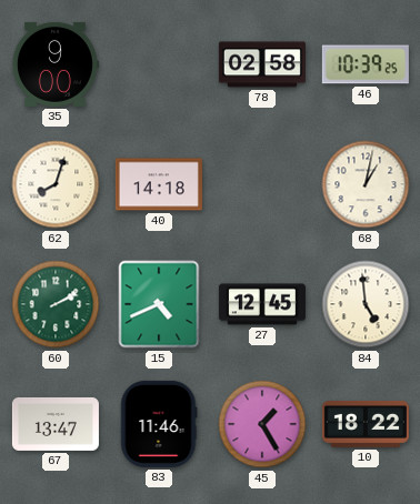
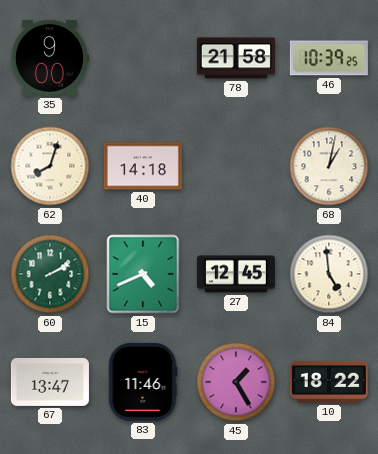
78: 02:58 -> 21:58
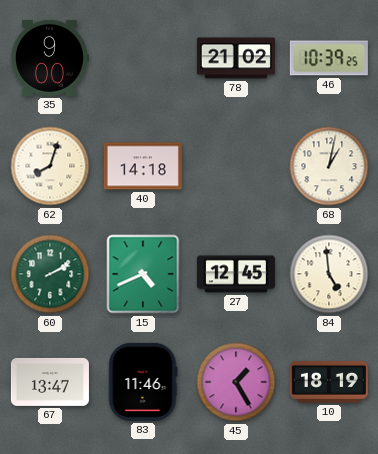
78: 21:58 -> 21:02
10: 18:22 -> 18:19
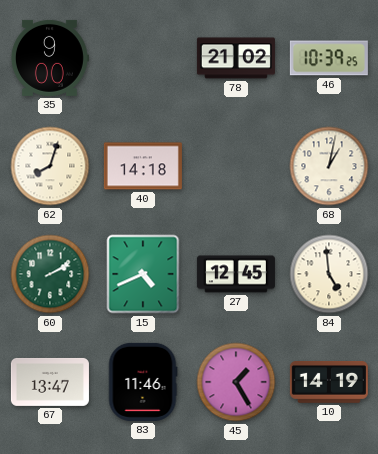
10: 18:19 -> 14:19
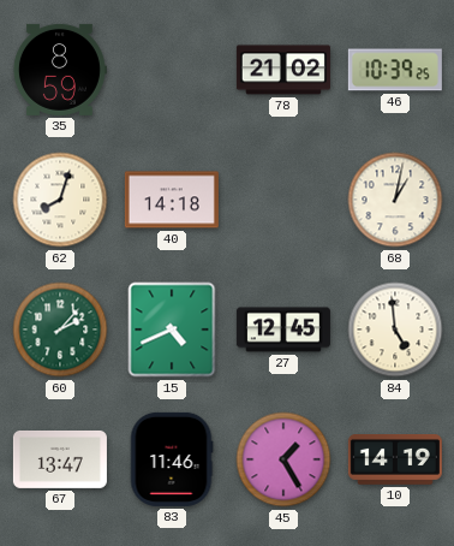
35: 9:00 -> 8:59
60: 2:10 -> 2:07
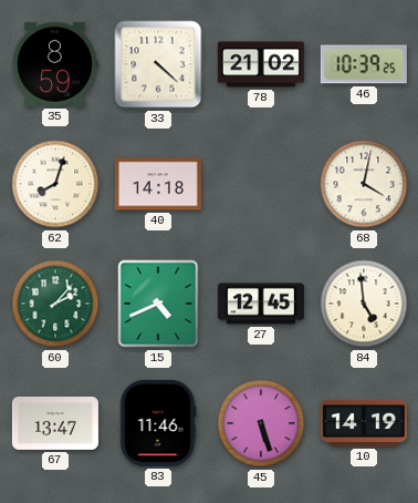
33: none -> 4:22
68: 1:02 -> 4:02
45: 1:25 -> 5:27
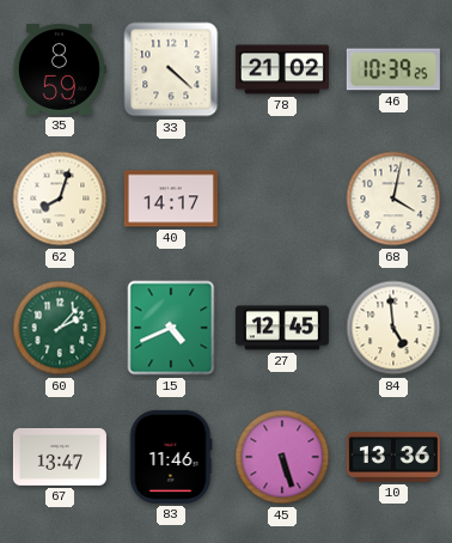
40: 14:18 -> 14:17
10: 14:19 -> 13:36
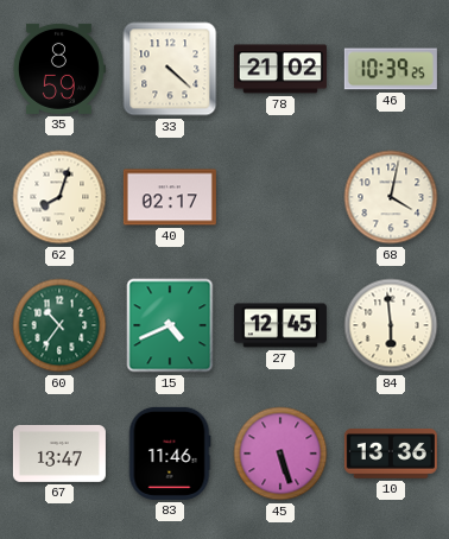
40: 14:17 -> 02:17
60: 2:07 -> 10:36
84: 4:59 -> 5:59
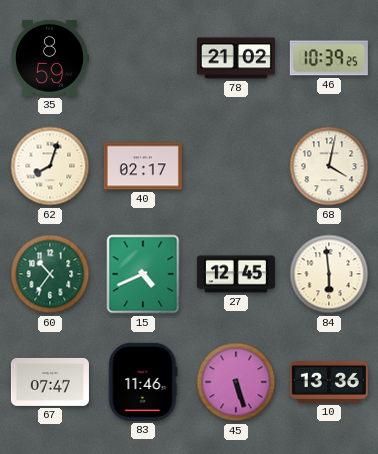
33: 4:22 -> none
67: 13:47 -> 07:47
